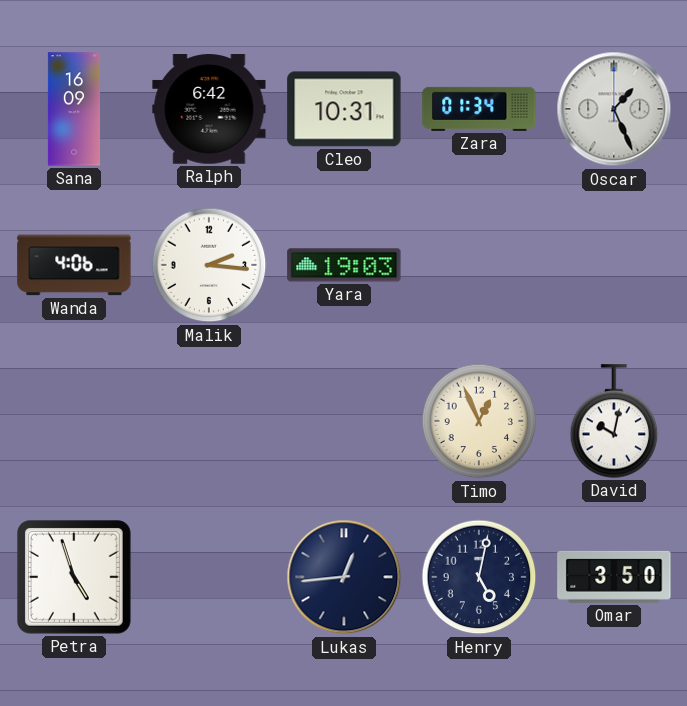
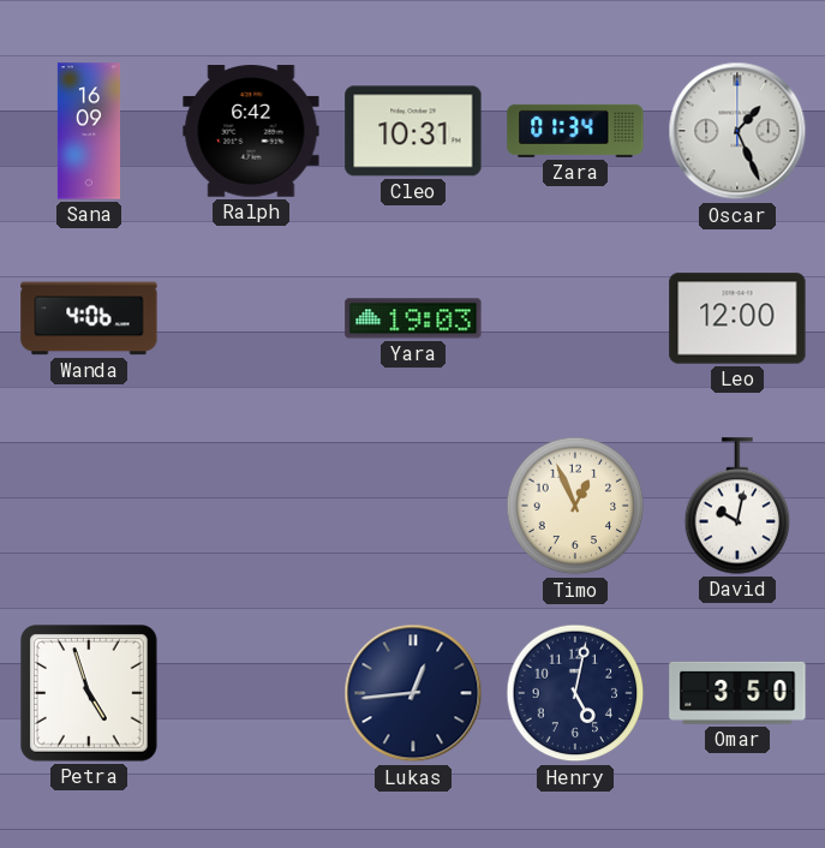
Malik: 2:16 -> none
Leo: none -> 12:00
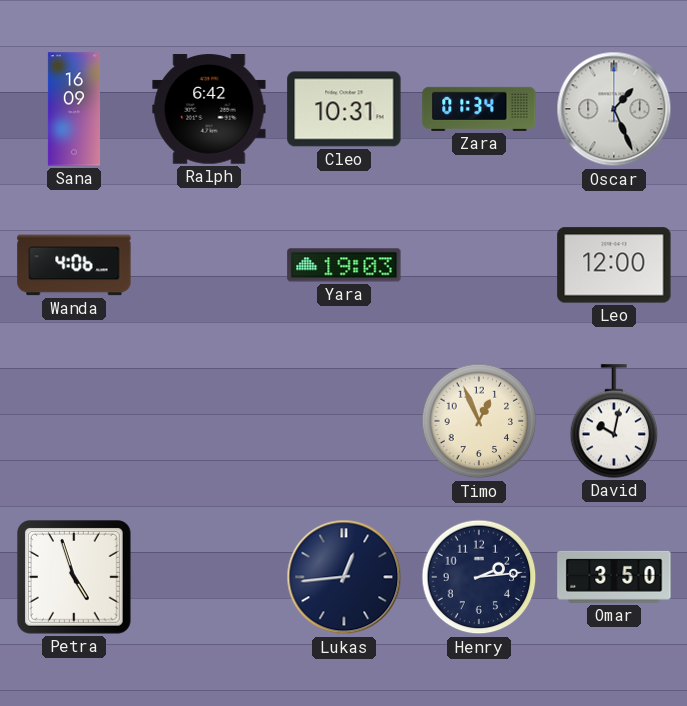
Henry: 5:02 -> 2:14
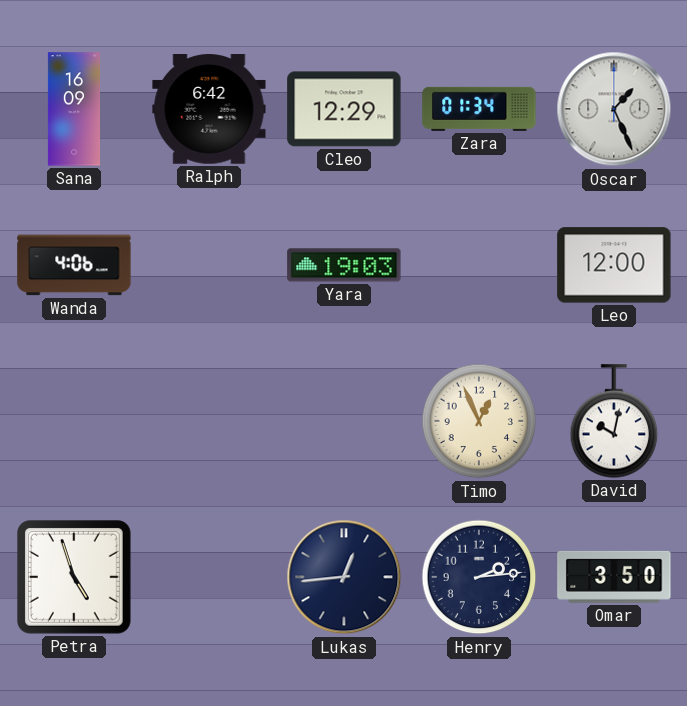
Cleo: 10:31 -> 12:29
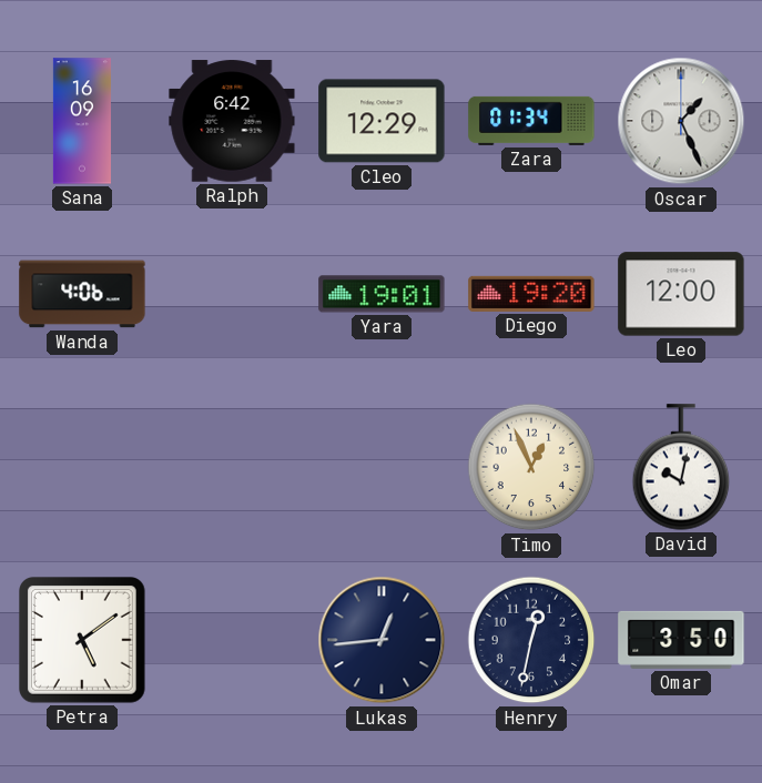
Yara: 19:03 -> 19:01
Diego: none -> 19:20
Petra: 4:57 -> 5:09
Henry: 2:14 -> 12:32
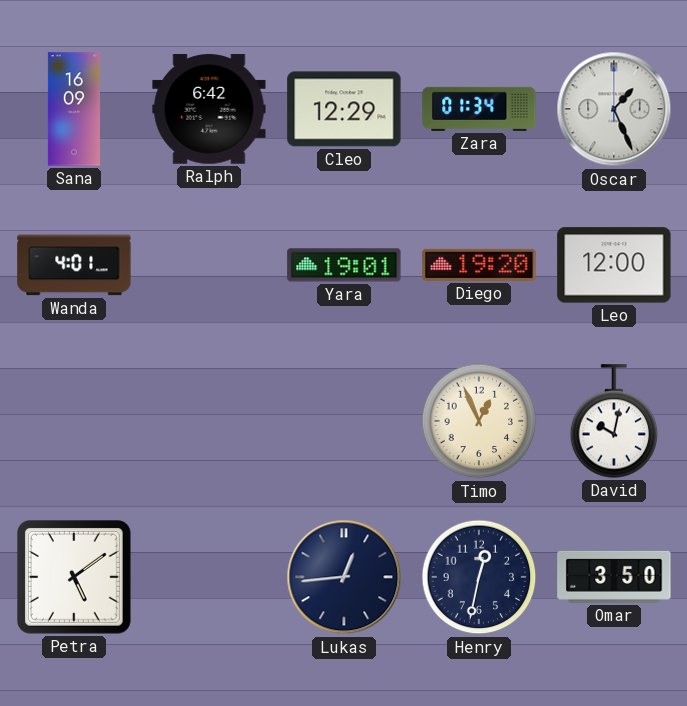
Wanda: 4:06 -> 4:01
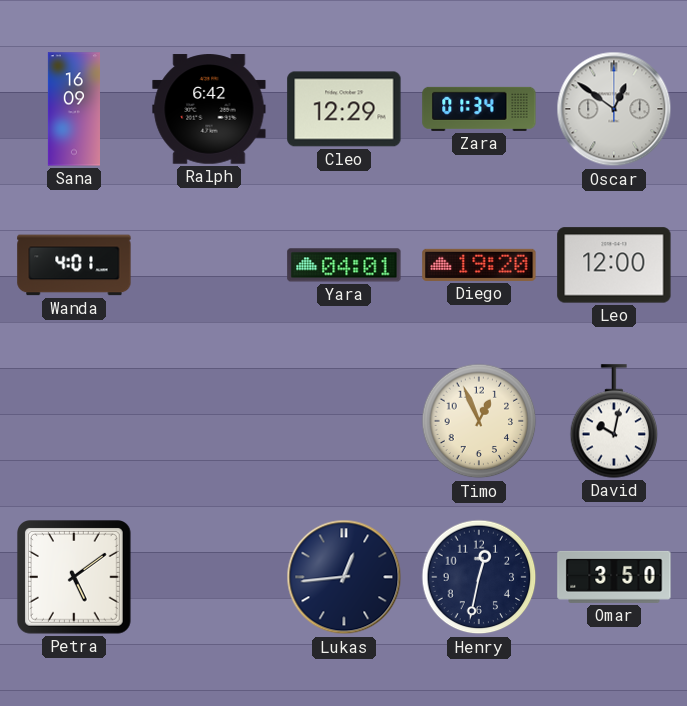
Oscar: 1:26 -> 12:51
Yara: 19:01 -> 04:01
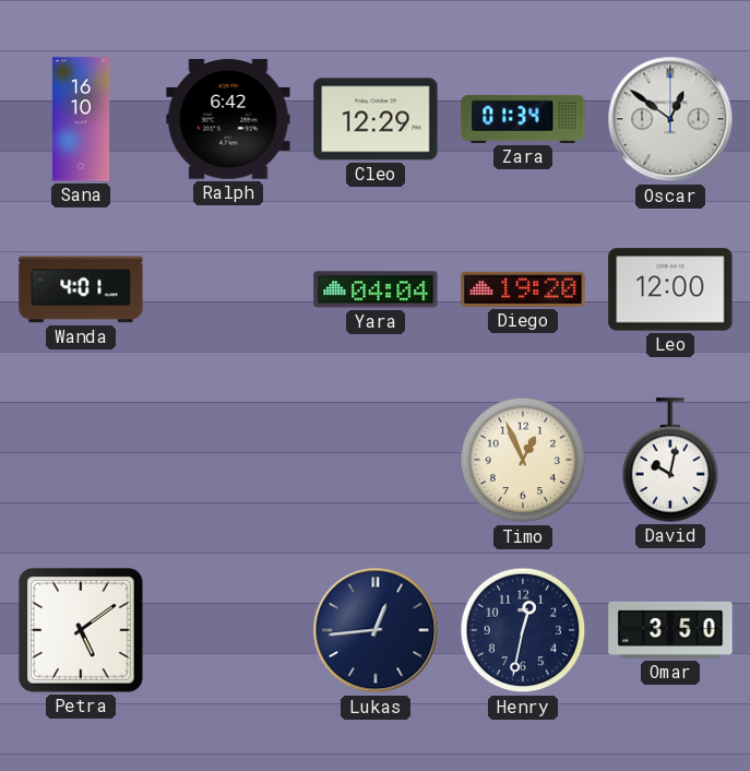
Sana: 16:09 -> 16:10
Yara: 04:01 -> 04:04
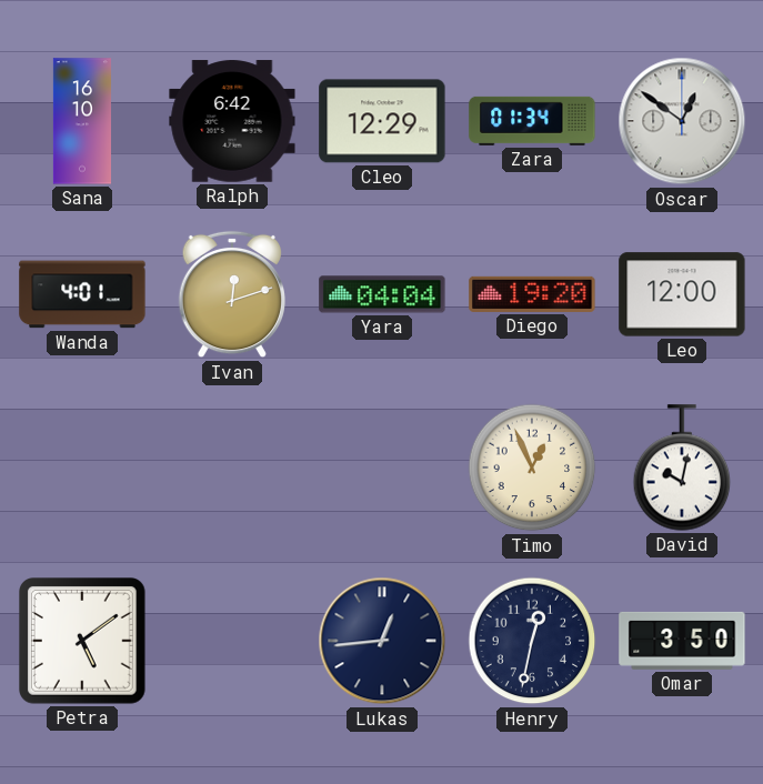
Ivan: none -> 12:12
